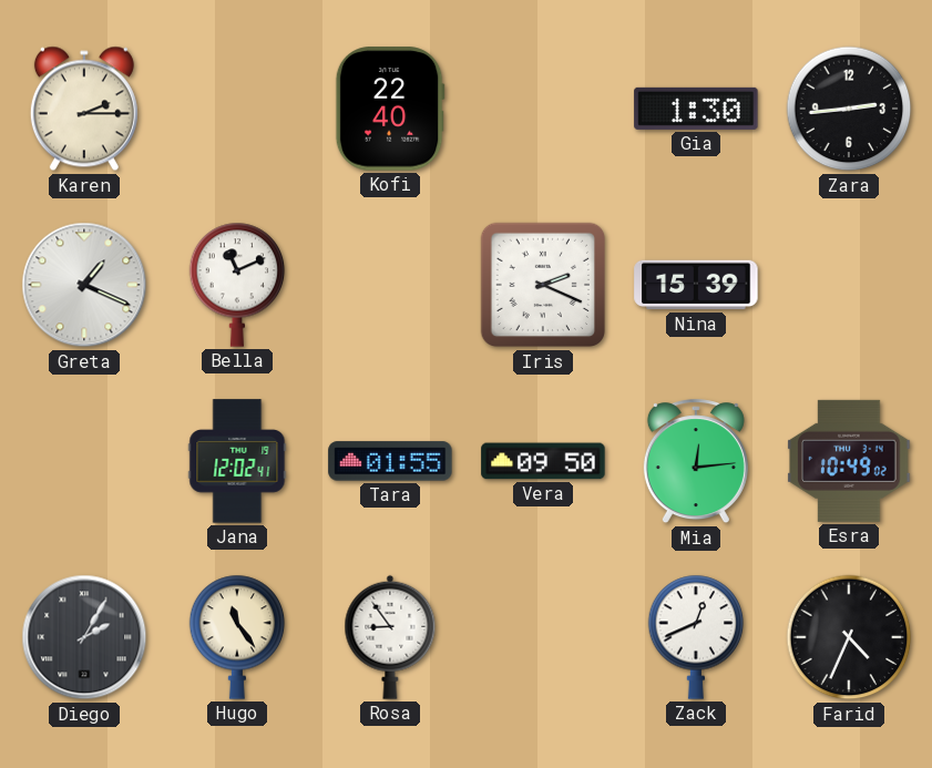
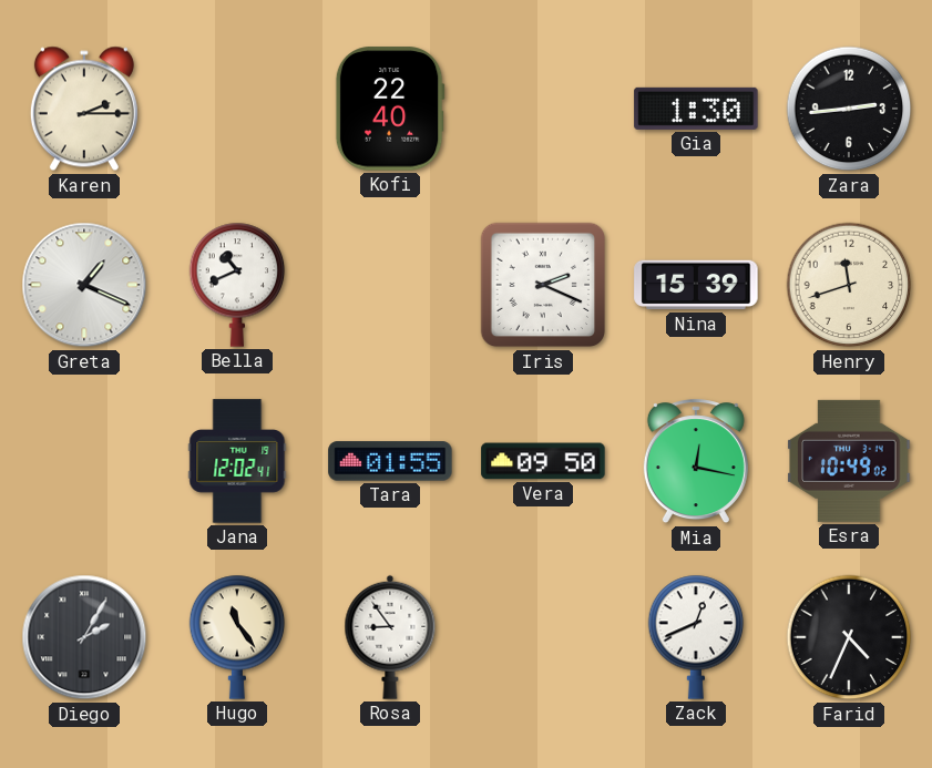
Bella: 11:11 -> 10:41
Henry: none -> 11:42
Mia: 12:14 -> 12:17
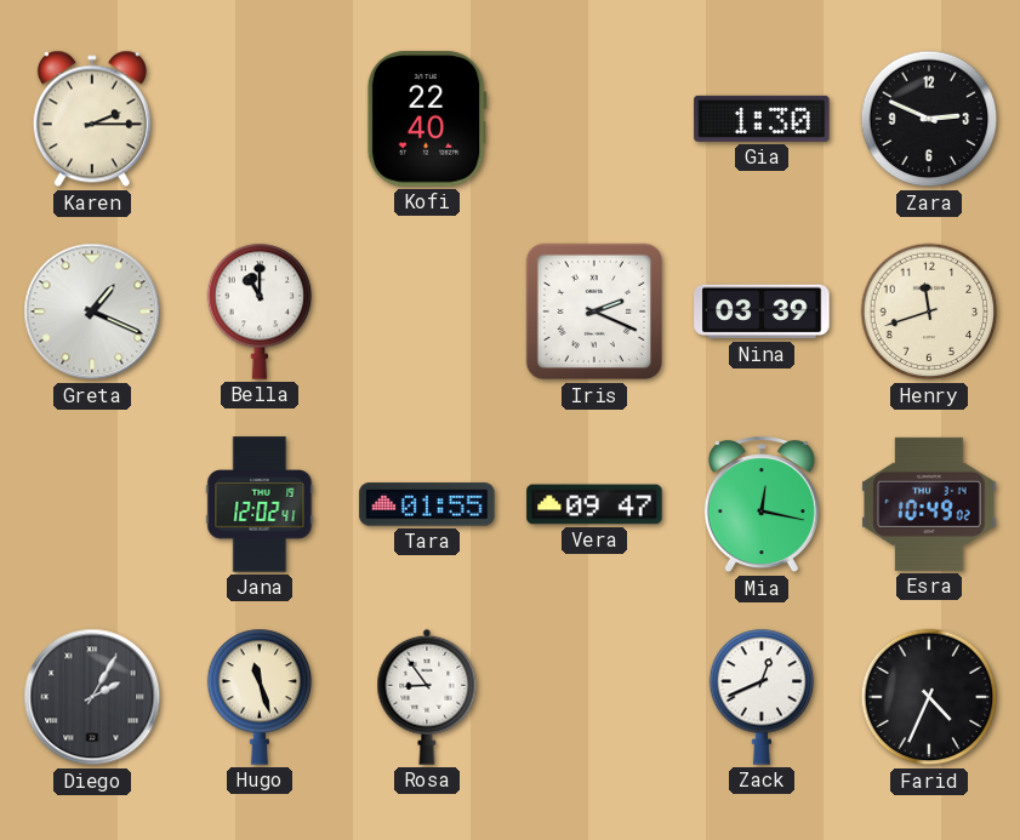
Zara: 2:44 -> 2:49
Bella: 10:41 -> 11:00
Nina: 15:39 -> 03:39
Vera: 09:50 -> 09:47
Hugo: 11:24 -> 11:27
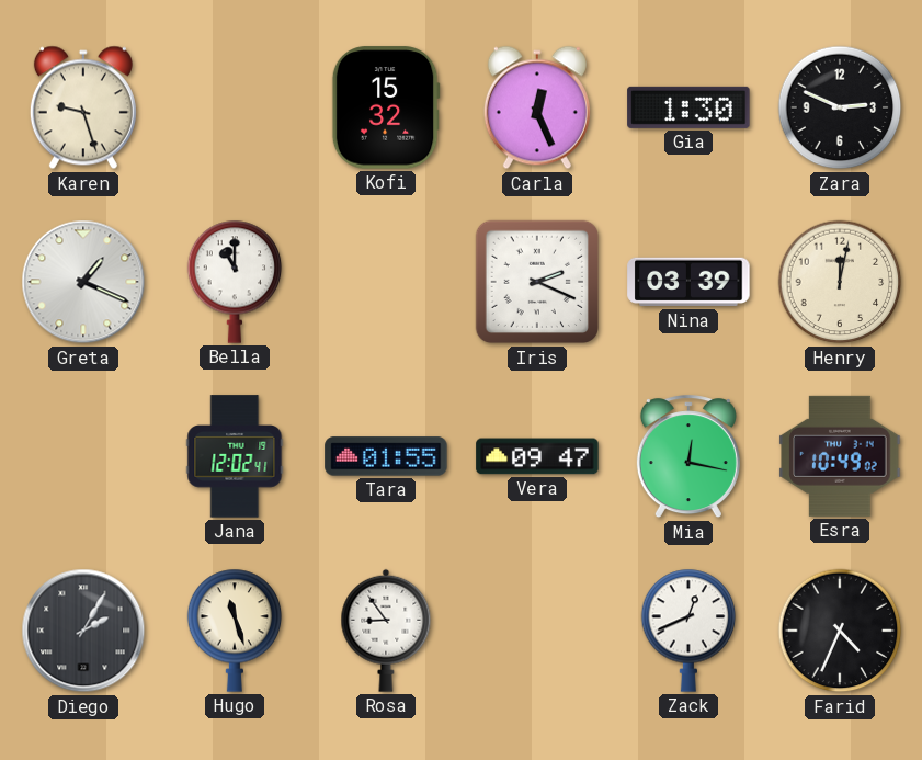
Karen: 2:15 -> 9:27
Kofi: 22:40 -> 15:32
Carla: none -> 12:26
Henry: 11:42 -> 12:02
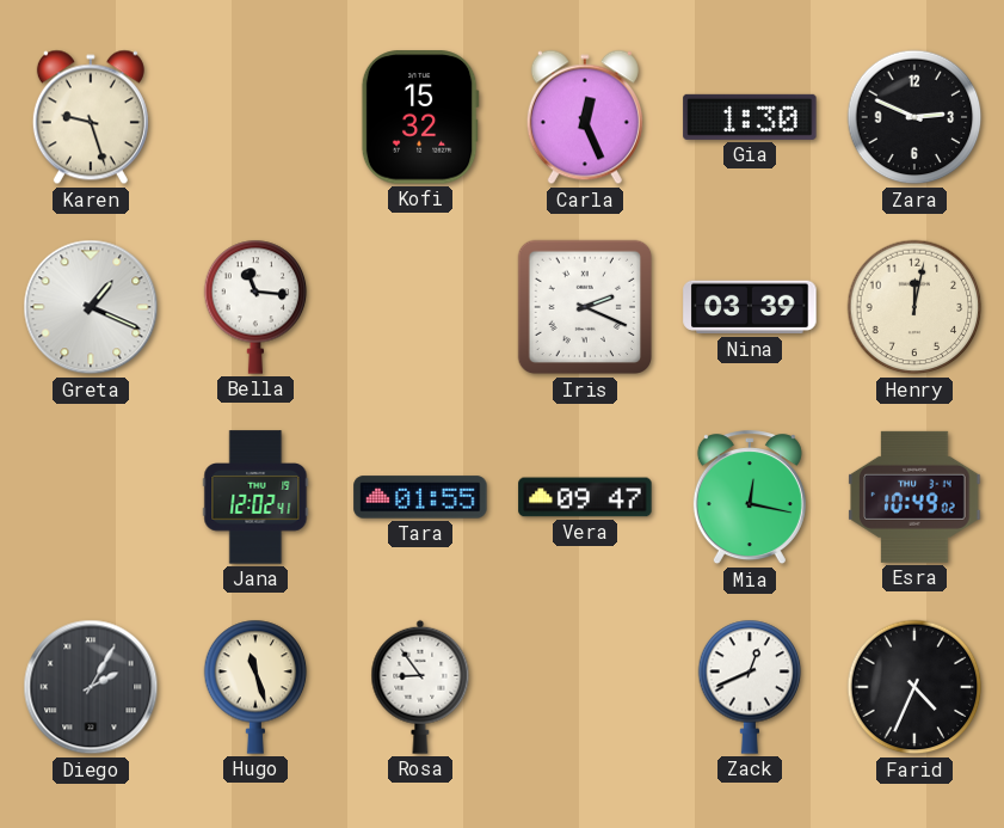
Bella: 11:00 -> 11:16
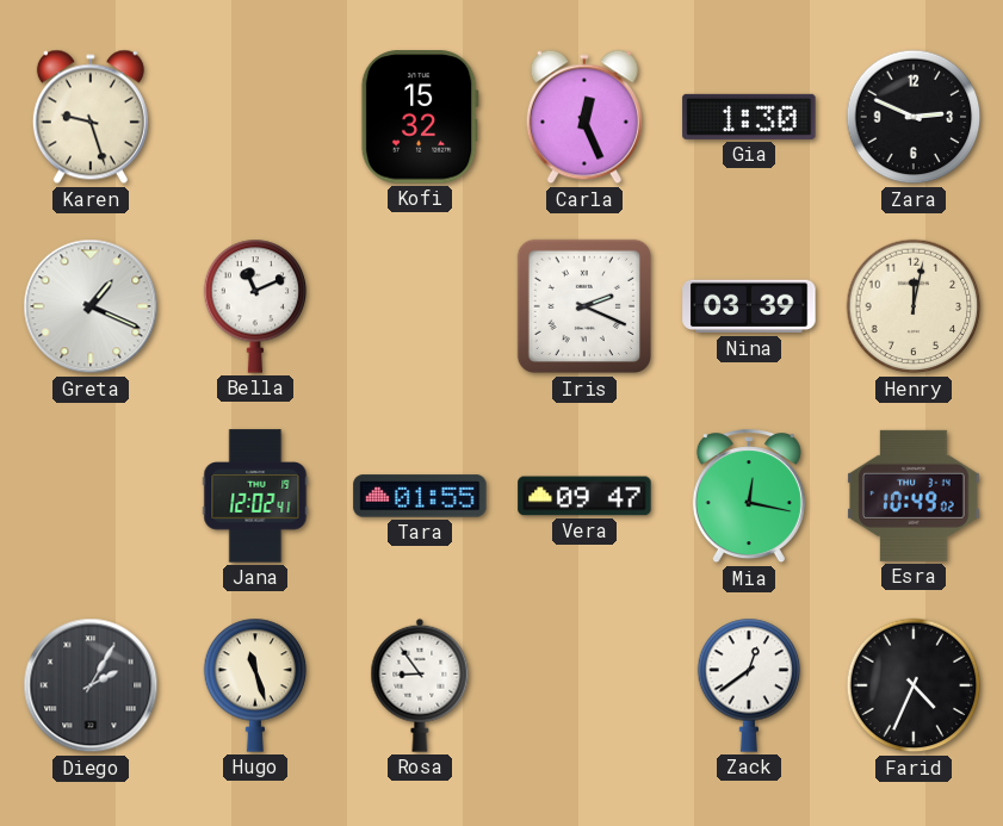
Bella: 11:16 -> 11:11
Zack: 12:41 -> 12:39
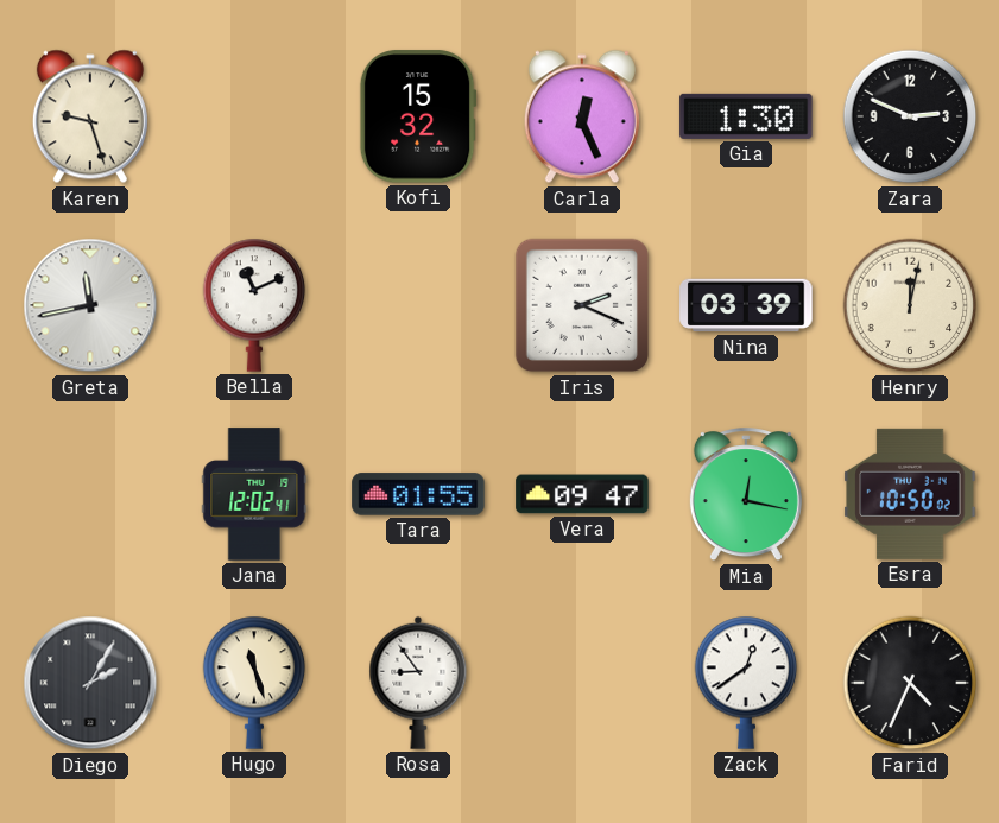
Greta: 1:19 -> 11:43
Esra: 10:49 -> 10:50
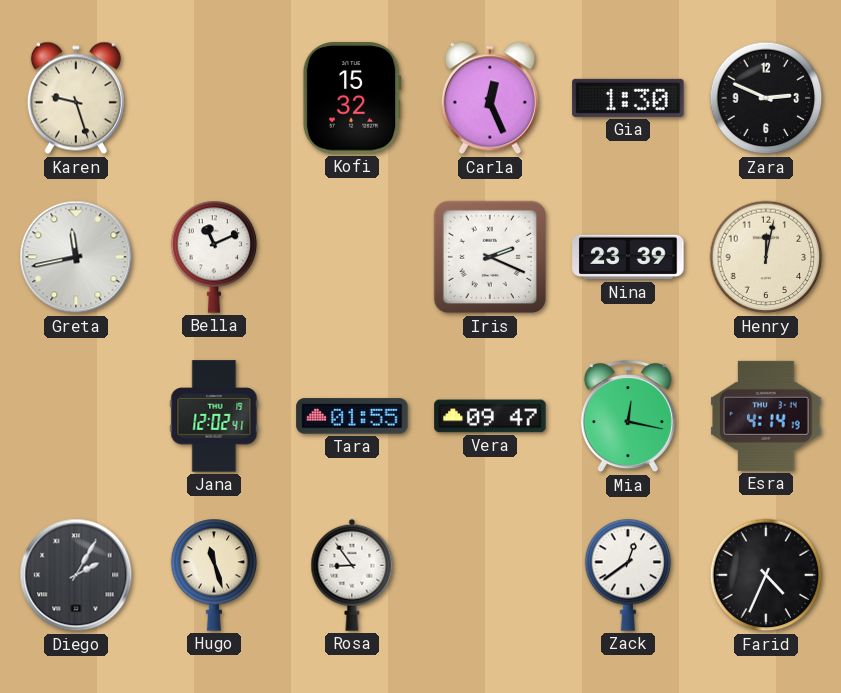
Nina: 03:39 -> 23:39
Esra: 10:50 -> 4:14
